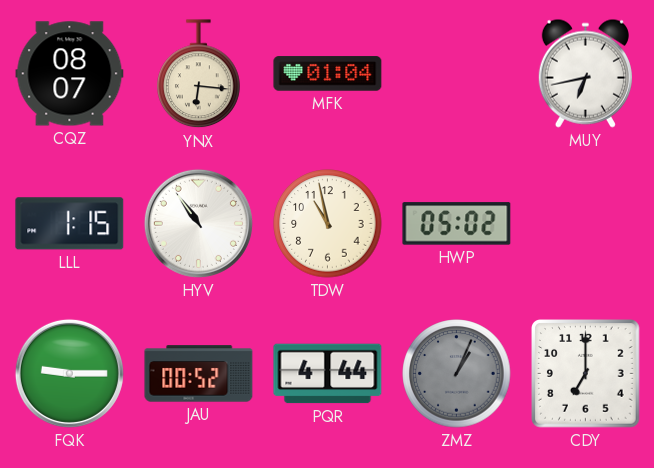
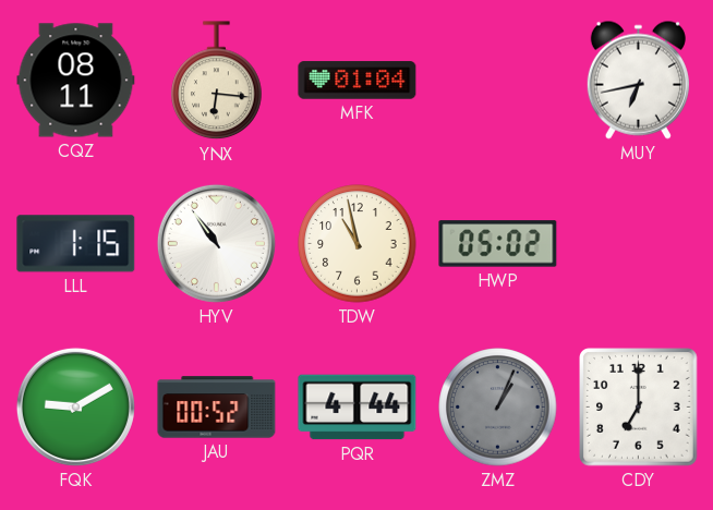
CQZ: 08:07 -> 08:11
FQK: 9:15 -> 9:10
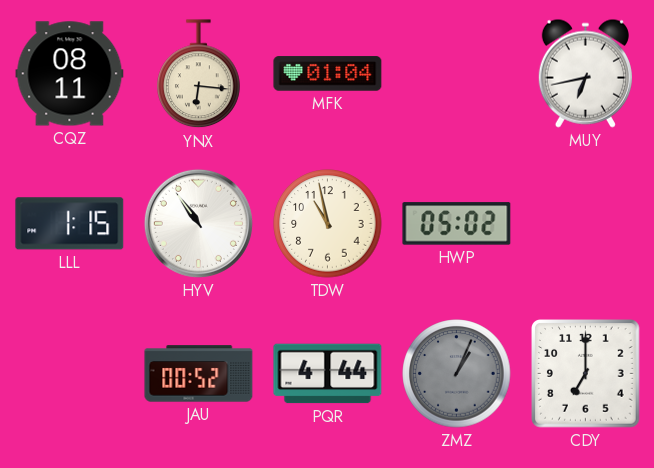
FQK: 9:10 -> none
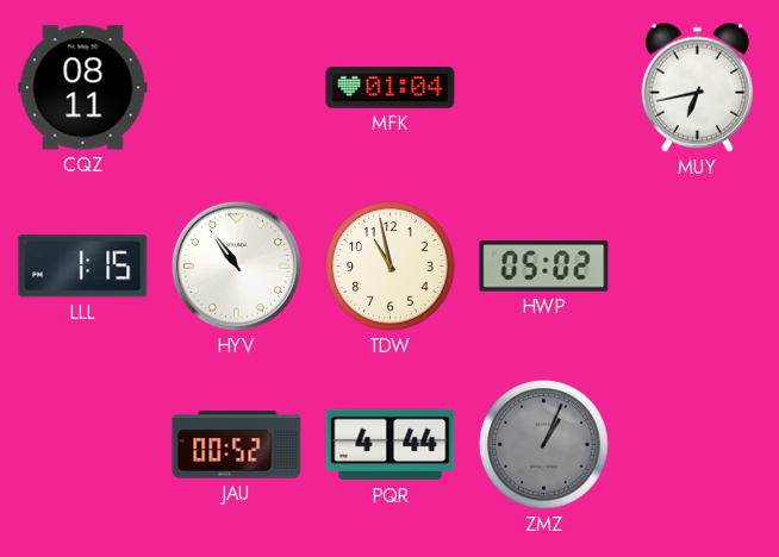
YNX: 6:16 -> none
CDY: 7:00 -> none
